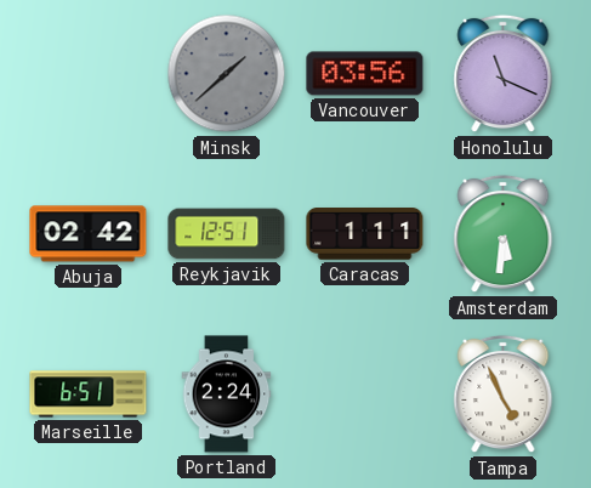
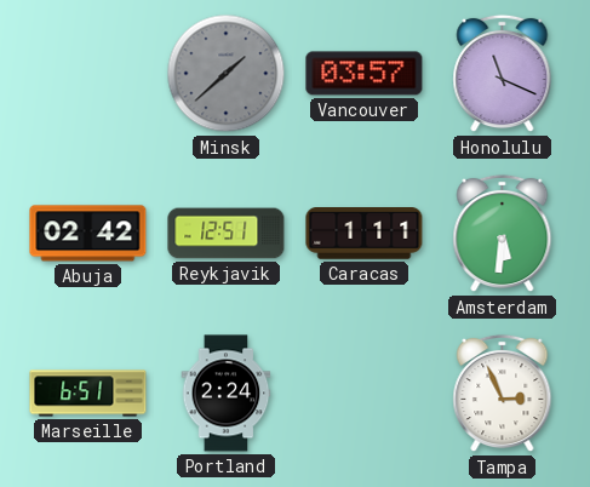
Vancouver: 03:56 -> 03:57
Tampa: 4:56 -> 2:56
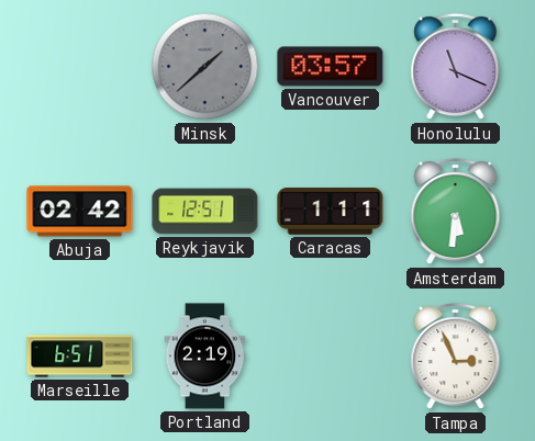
Portland: 2:24 -> 2:19
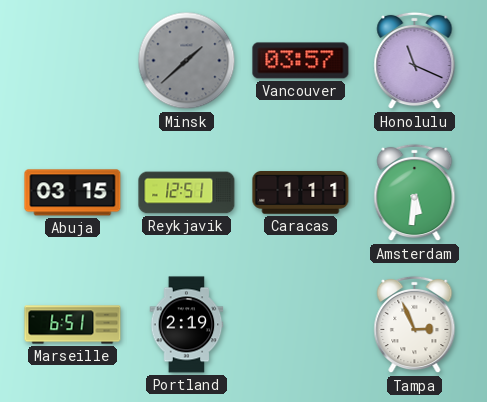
Abuja: 02:42 -> 03:15
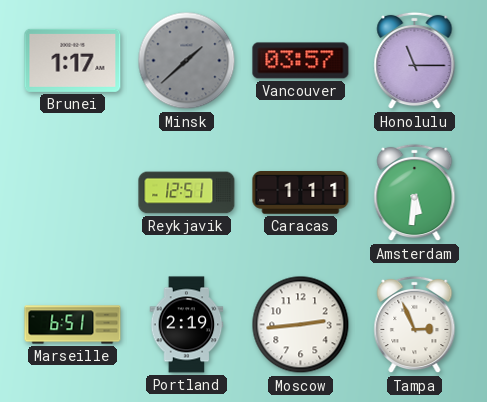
Brunei: none -> 1:17
Honolulu: 11:19 -> 11:15
Abuja: 03:15 -> none
Moscow: none -> 2:44
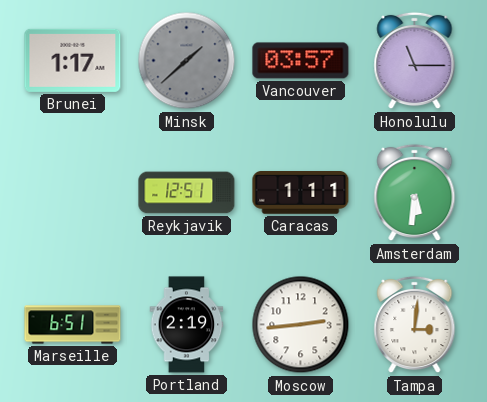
Tampa: 2:56 -> 3:01
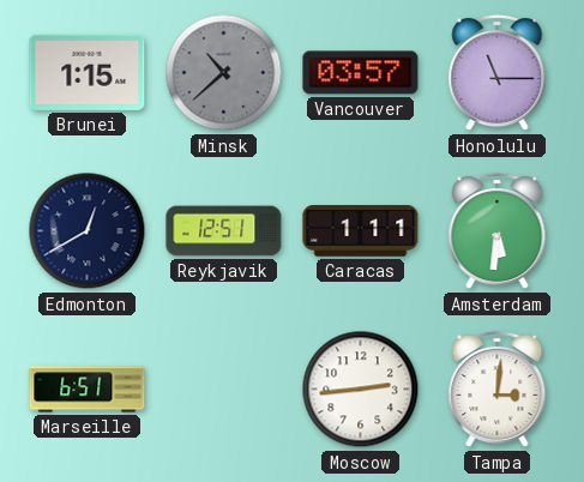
Brunei: 1:17 -> 1:15
Minsk: 1:38 -> 10:38
Edmonton: none -> 12:40
Portland: 2:19 -> none
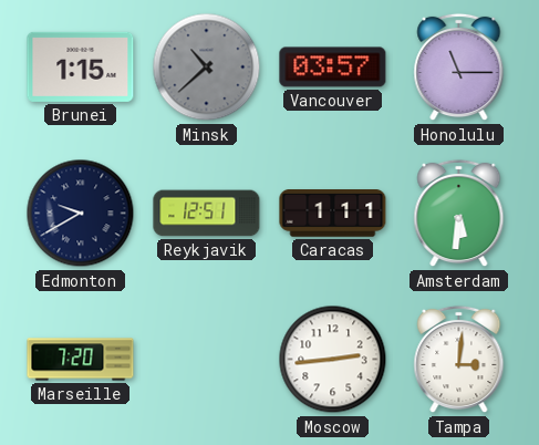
Edmonton: 12:40 -> 9:40
Marseille: 6:51 -> 7:20
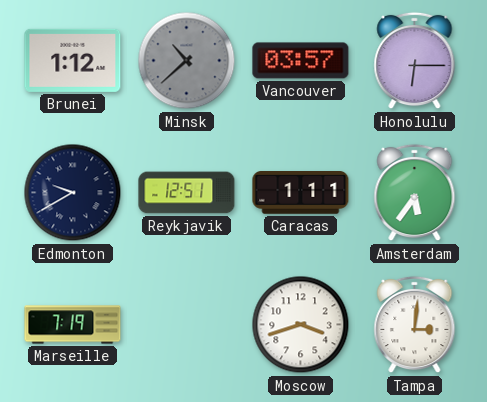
Brunei: 1:15 -> 1:12
Honolulu: 11:15 -> 6:15
Amsterdam: 5:31 -> 5:36
Marseille: 7:20 -> 7:19
Moscow: 2:44 -> 3:42
